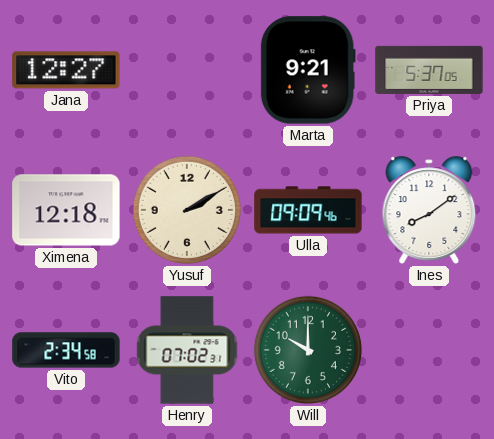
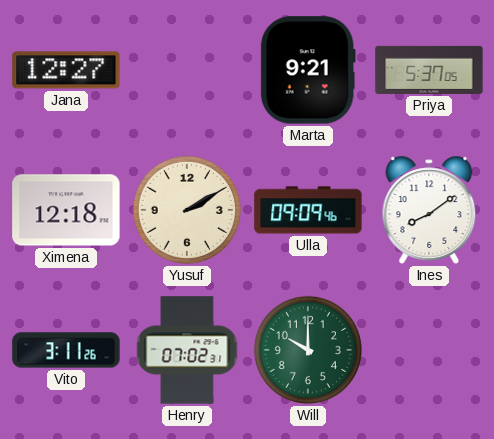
Vito: 2:34 -> 3:11
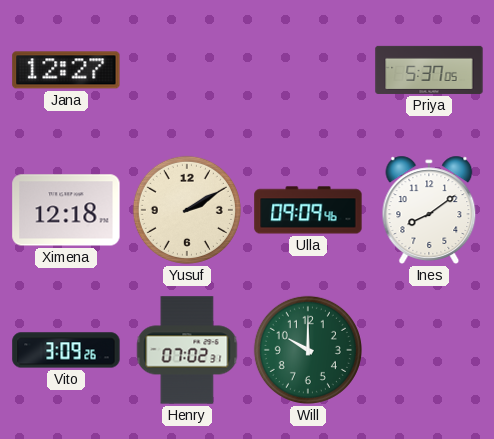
Marta: 9:21 -> none
Vito: 3:11 -> 3:09
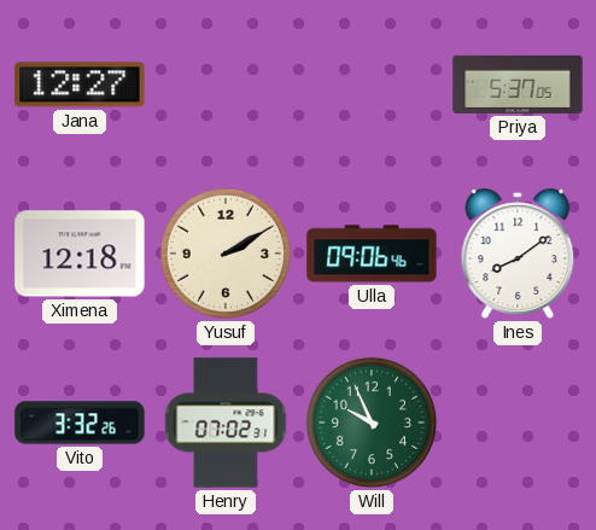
Ulla: 09:09 -> 09:06
Vito: 3:09 -> 3:32
Will: 10:00 -> 9:56
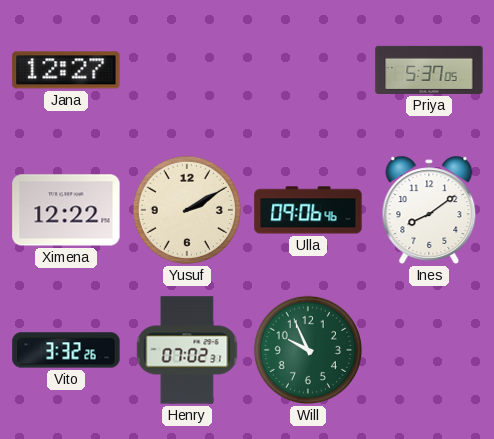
Ximena: 12:18 -> 12:22
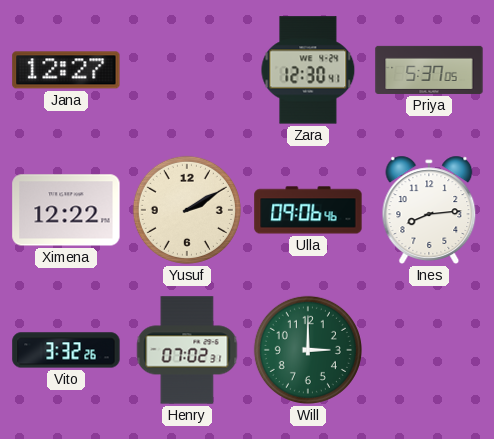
Zara: none -> 12:30
Ines: 8:09 -> 8:14
Will: 9:56 -> 3:00
